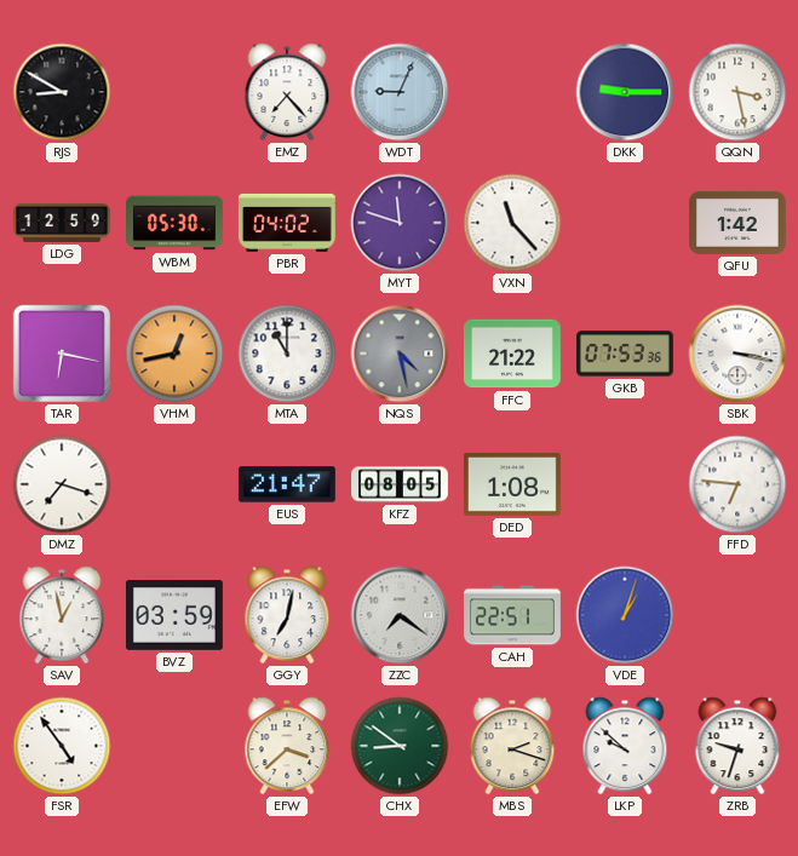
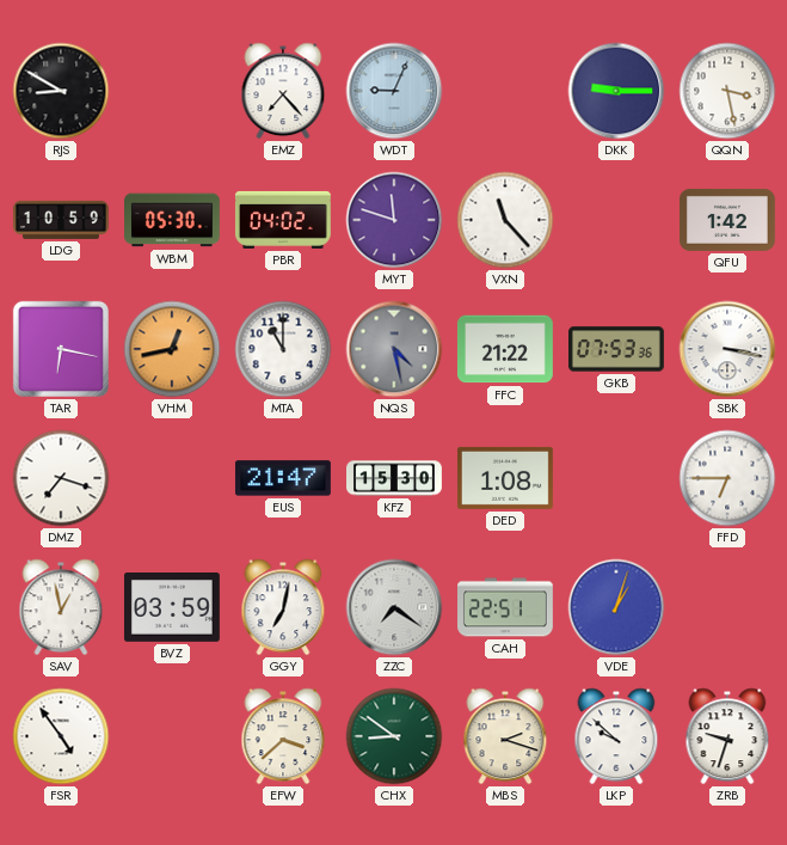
LDG: 12:59 -> 10:59
KFZ: 08:05 -> 15:30
FFD: 6:46 -> 6:45
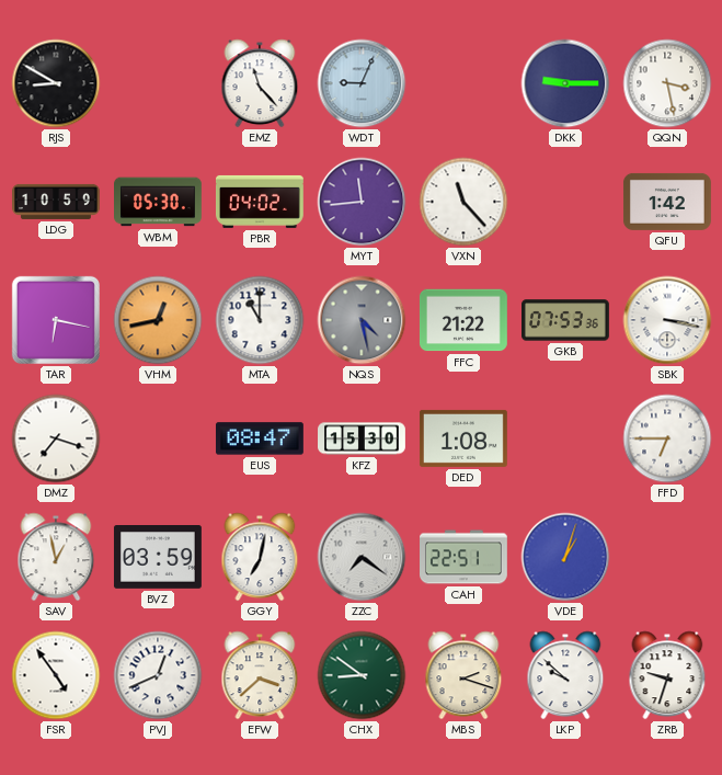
EMZ: 7:23 -> 11:23
MYT: 11:48 -> 11:44
EUS: 21:47 -> 08:47
PVJ: none -> 12:41
